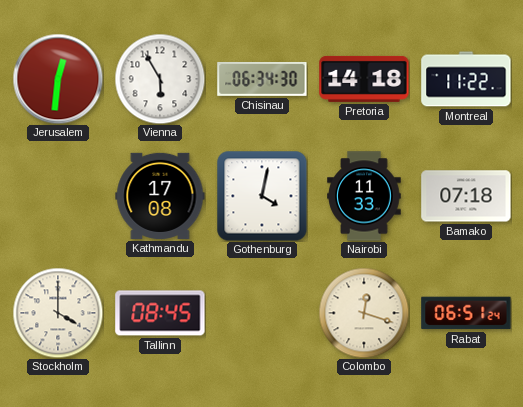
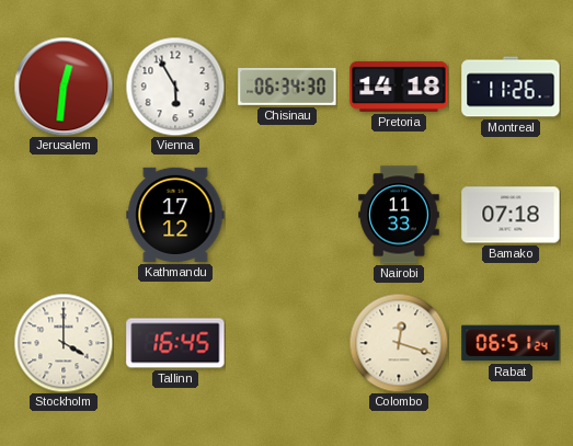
Montreal: 11:22 -> 11:26
Kathmandu: 17:08 -> 17:12
Gothenburg: 4:02 -> none
Tallinn: 08:45 -> 16:45
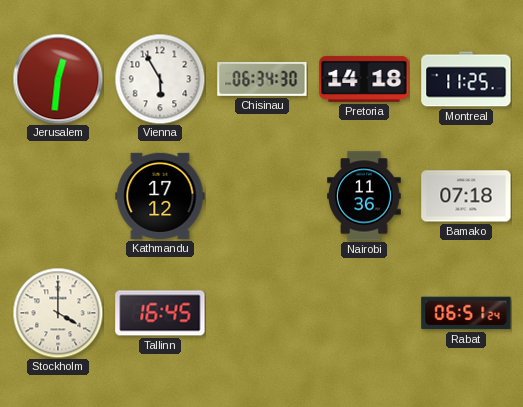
Montreal: 11:26 -> 11:25
Nairobi: 11:33 -> 11:36
Colombo: 12:18 -> none
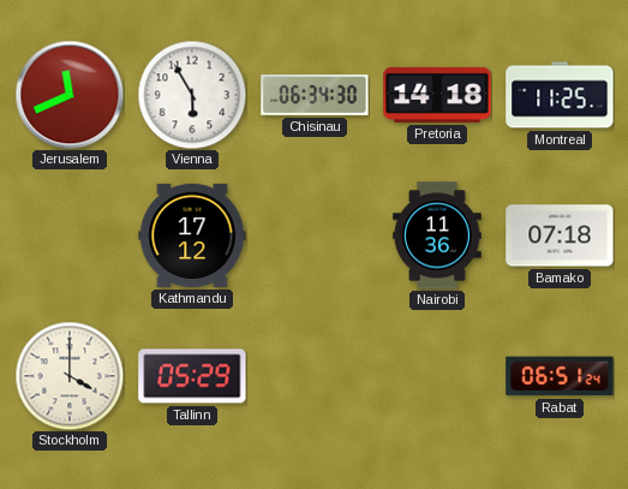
Jerusalem: 12:31 -> 11:41
Tallinn: 16:45 -> 05:29
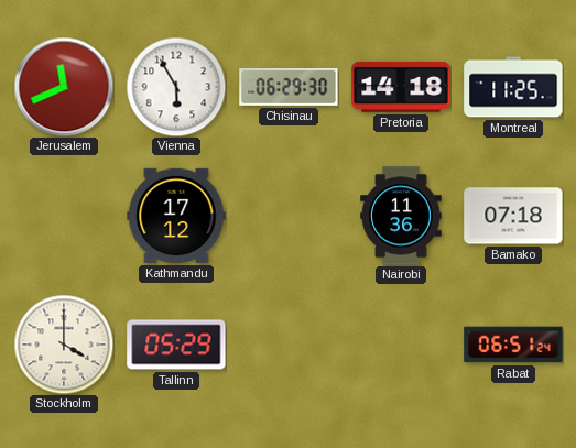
Chisinau: 06:34 -> 06:29
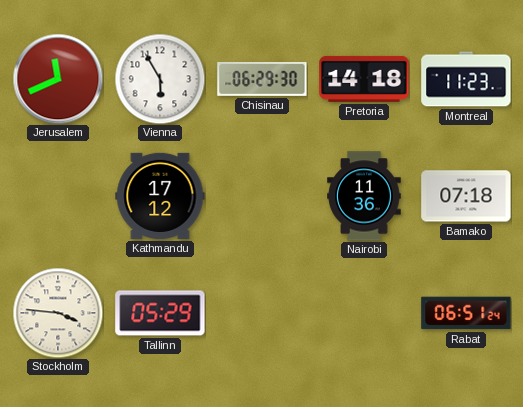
Montreal: 11:25 -> 11:23
Stockholm: 4:00 -> 3:46
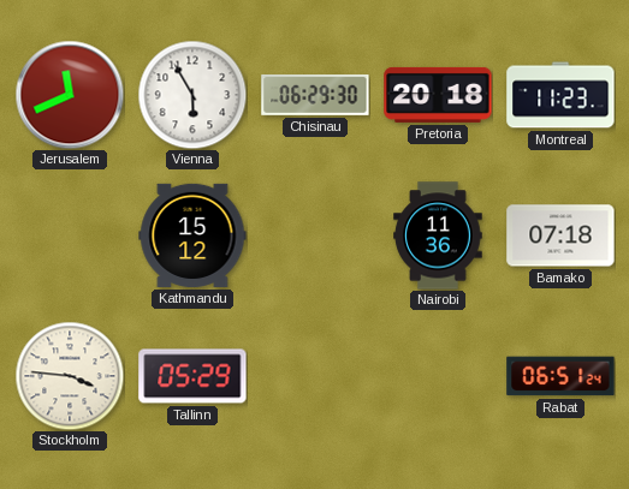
Pretoria: 14:18 -> 20:18
Kathmandu: 17:12 -> 15:12
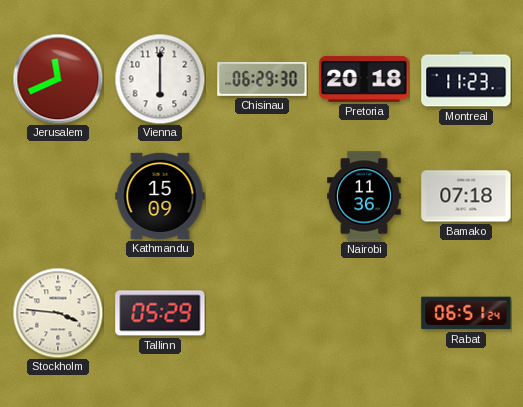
Vienna: 5:55 -> 6:00
Kathmandu: 15:12 -> 15:09
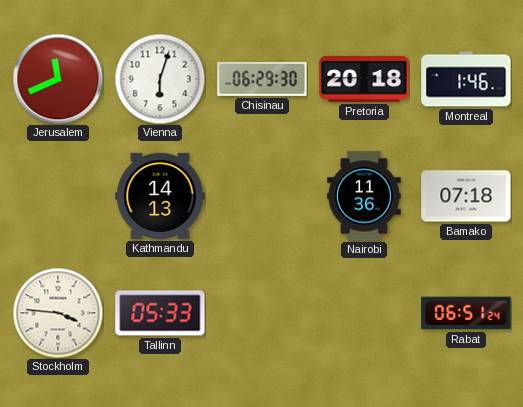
Vienna: 6:00 -> 6:03
Montreal: 11:23 -> 1:46
Kathmandu: 15:09 -> 14:13
Tallinn: 05:29 -> 05:33
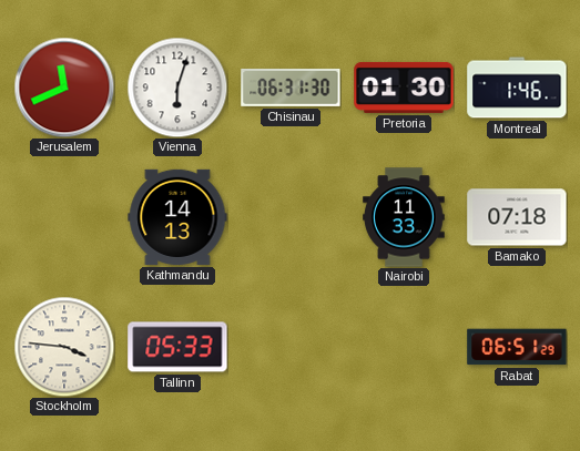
Chisinau: 06:29 -> 06:31
Pretoria: 20:18 -> 01:30
Nairobi: 11:36 -> 11:33
Rabat: 06:51:24 -> 06:51:29
